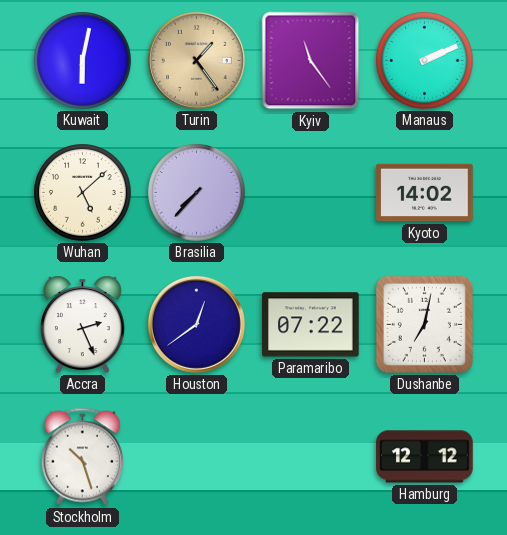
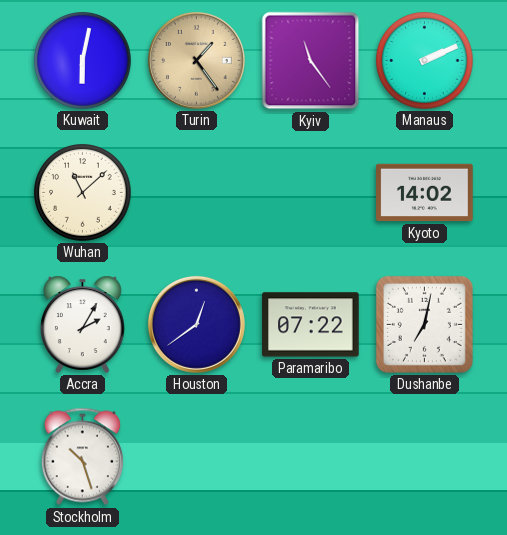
Wuhan: 5:08 -> 11:08
Brasilia: 7:37 -> none
Accra: 2:26 -> 2:05
Hamburg: 12:12 -> none
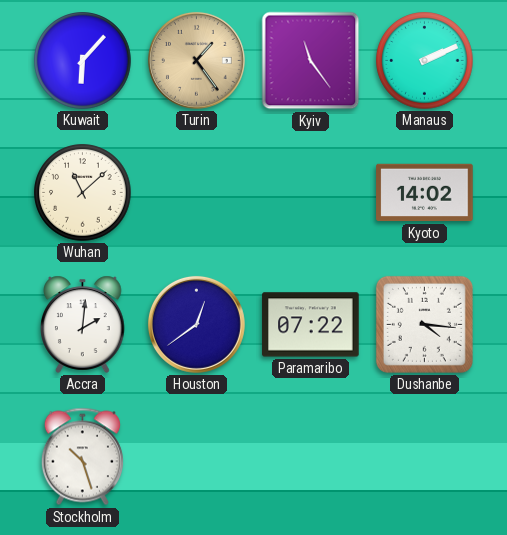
Kuwait: 6:02 -> 6:07
Accra: 2:05 -> 2:01
Dushanbe: 7:02 -> 4:16
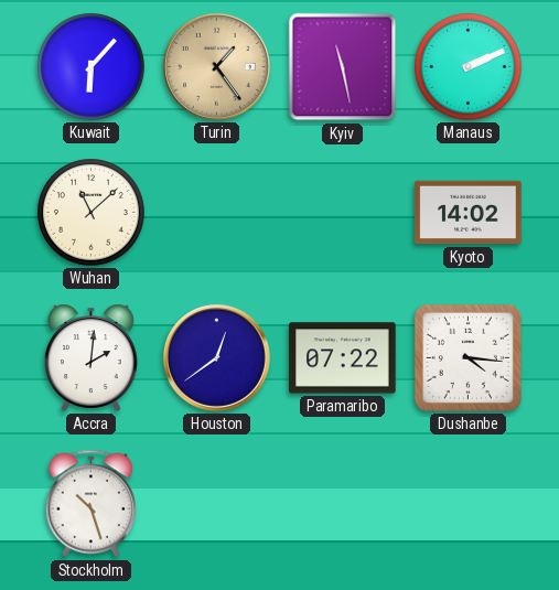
Kyiv: 11:24 -> 11:28
